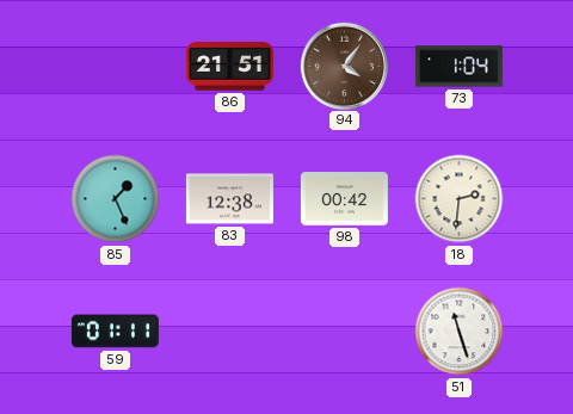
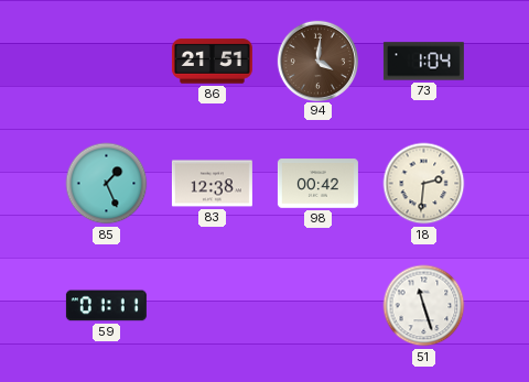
94: 4:06 -> 4:01
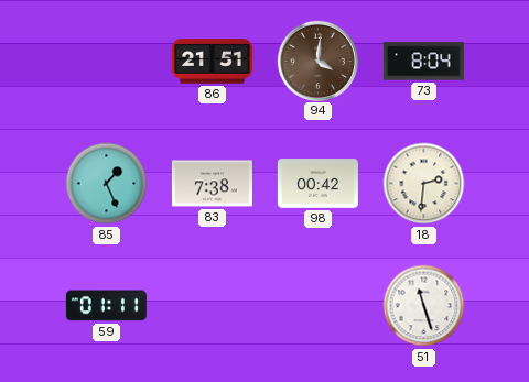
73: 1:04 -> 8:04
83: 12:38 -> 7:38
